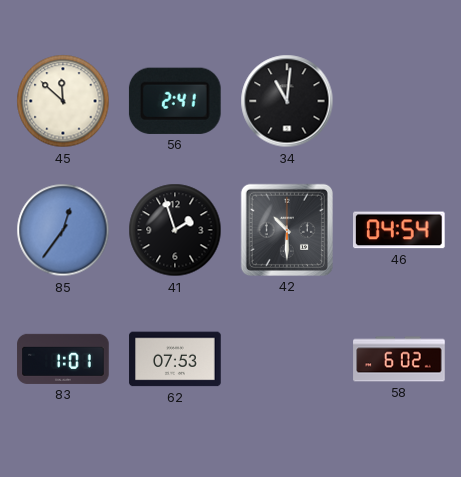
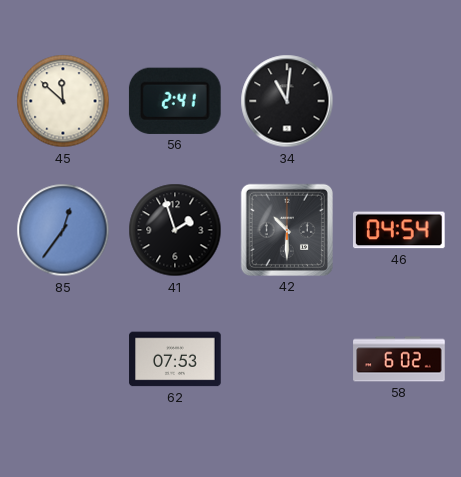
83: 1:01 -> none
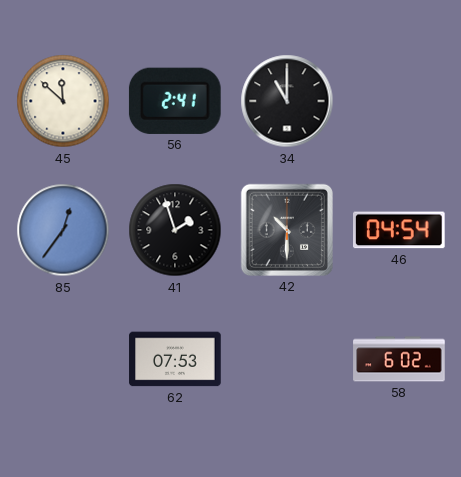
34: 11:01 -> 11:00
